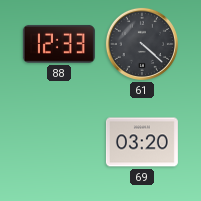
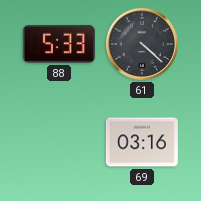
88: 12:33 -> 5:33
69: 03:20 -> 03:16
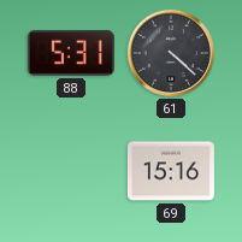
88: 5:33 -> 5:31
69: 03:16 -> 15:16
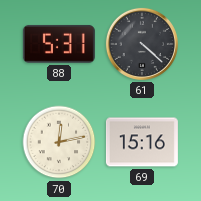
70: none -> 12:13
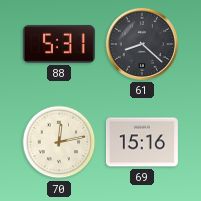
61: 4:22 -> 8:22
